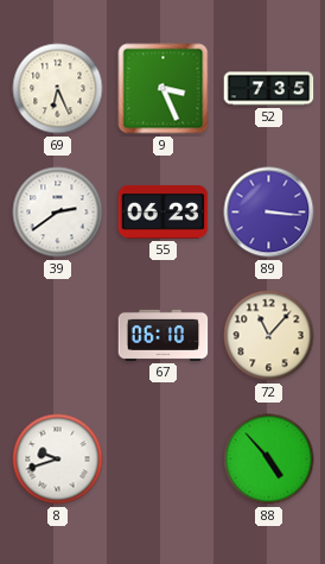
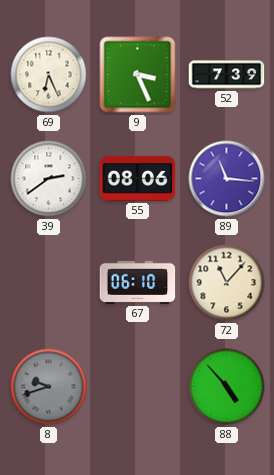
52: 7:35 -> 7:39
55: 06:23 -> 08:06
89: 3:16 -> 11:16
8 dial: white -> grey
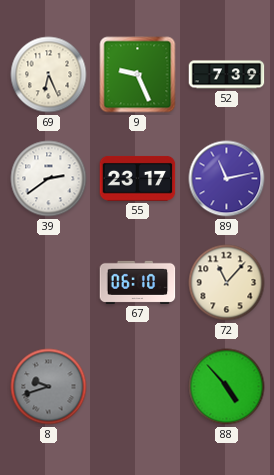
9: 3:26 -> 9:26
55: 08:06 -> 23:17
89: 11:16 -> 11:13
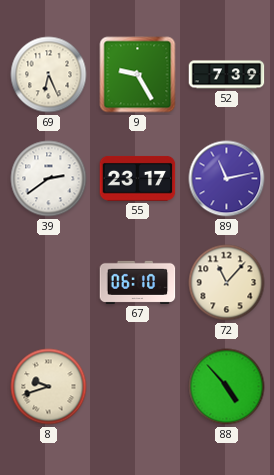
9: 9:26 -> 9:25
8 dial: grey -> cream
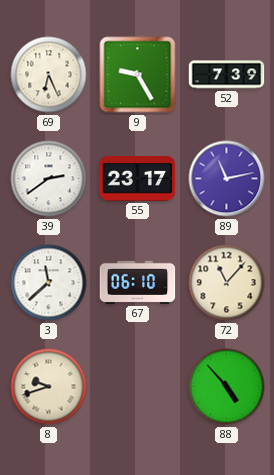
3: none -> 11:38
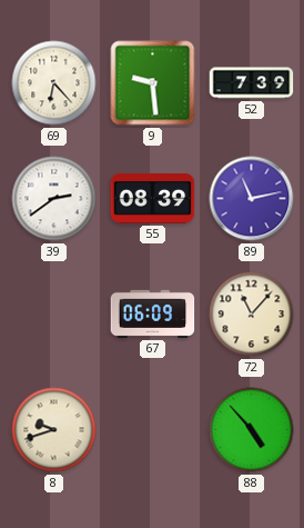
69: 6:26 -> 6:23
9: 9:25 -> 9:29
55: 23:17 -> 08:39
3: 11:38 -> none
67: 06:10 -> 06:09
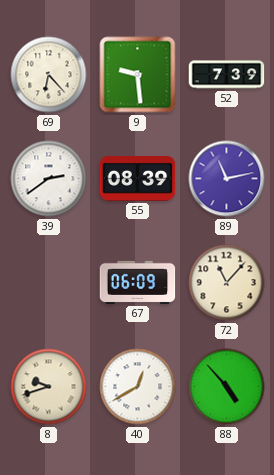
40: none -> 12:40
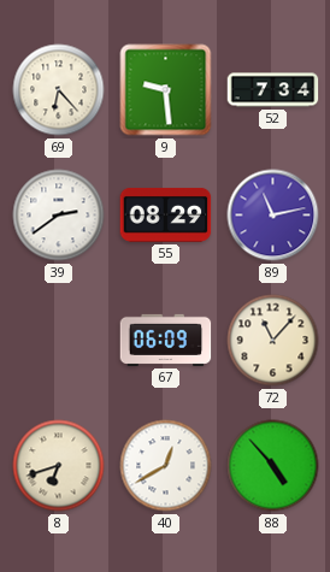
52: 7:39 -> 7:34
55: 08:39 -> 08:29
8: 9:42 -> 6:42
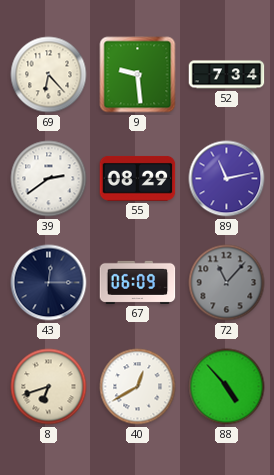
43: none -> 12:15
72 dial: cream -> grey
